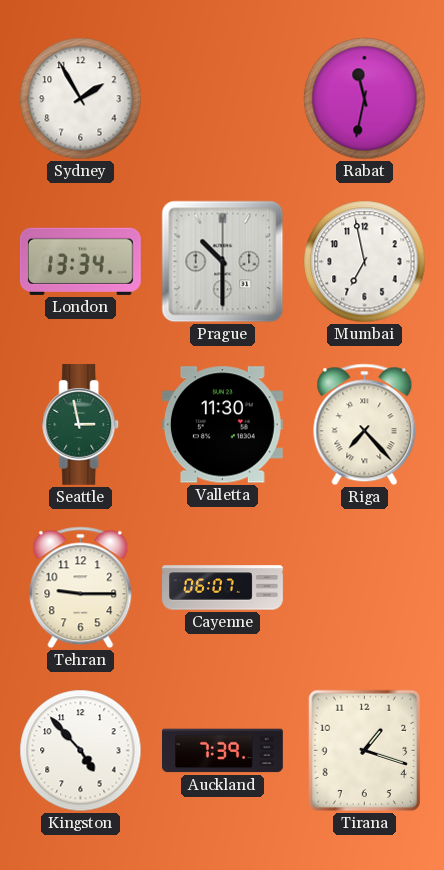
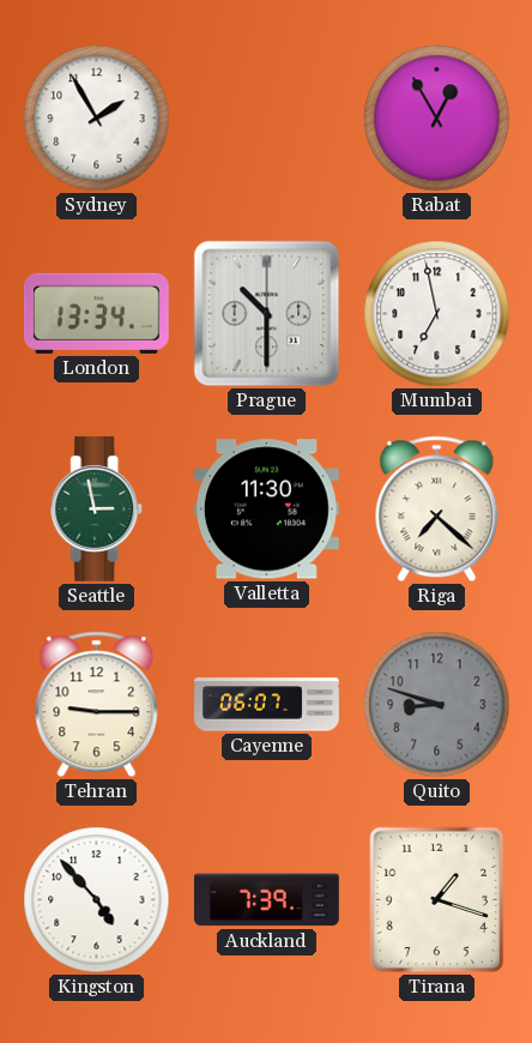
Rabat: 11:32 -> 12:55
Riga: 7:23 -> 7:22
Quito: none -> 8:48
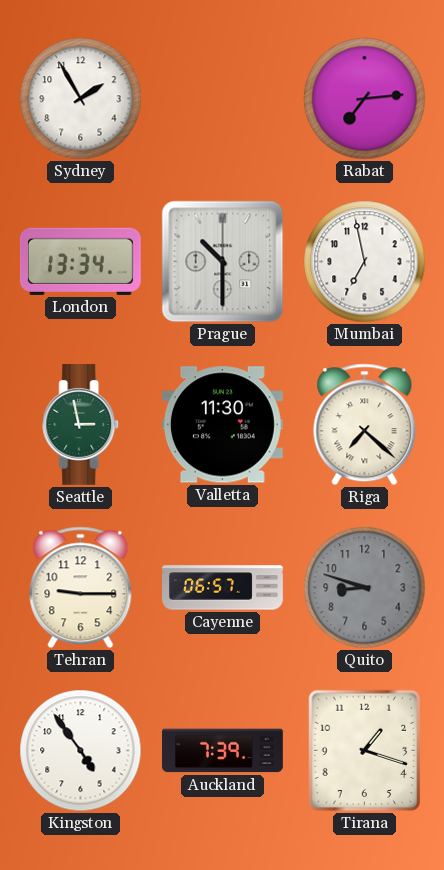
Rabat: 12:55 -> 7:14
Cayenne: 06:07 -> 06:57
Kingston: 4:53 -> 4:54
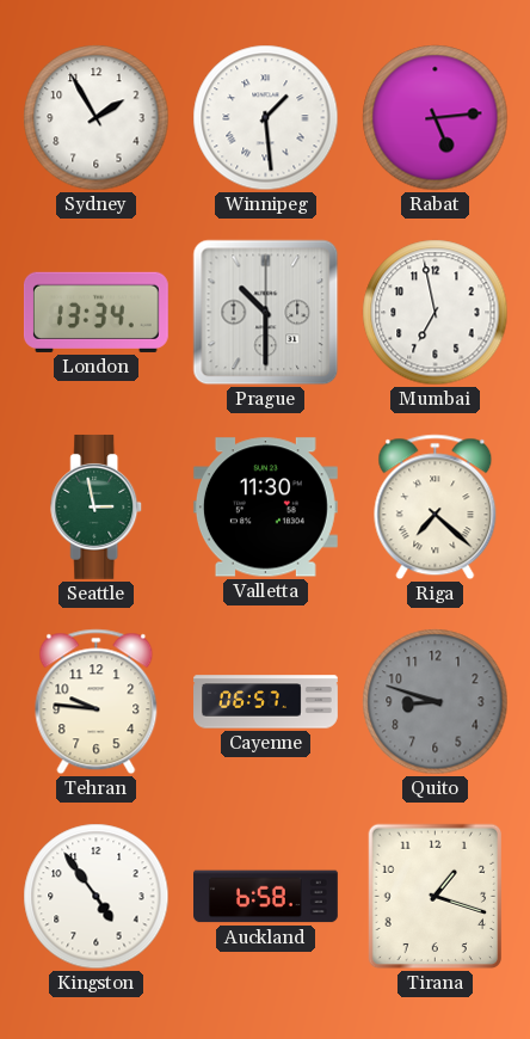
Winnipeg: none -> 1:29
Rabat: 7:14 -> 5:14
Tehran: 9:15 -> 9:46
Auckland: 7:39 -> 6:58
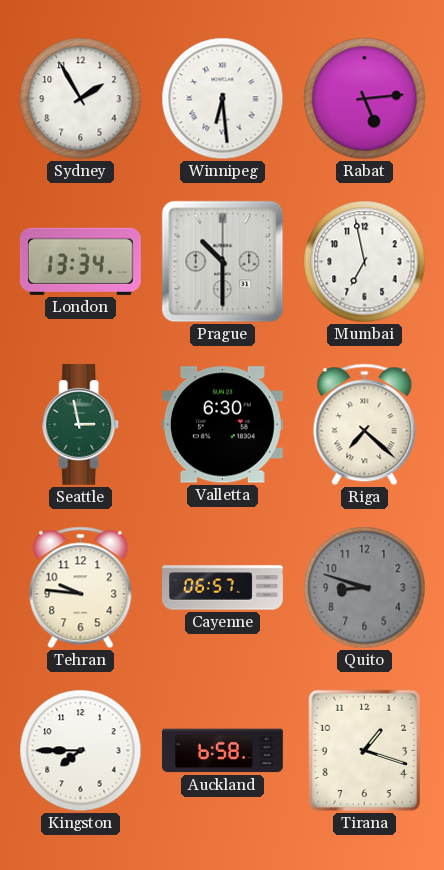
Winnipeg: 1:29 -> 6:29
Valletta: 11:30 -> 6:30
Kingston: 4:54 -> 7:45
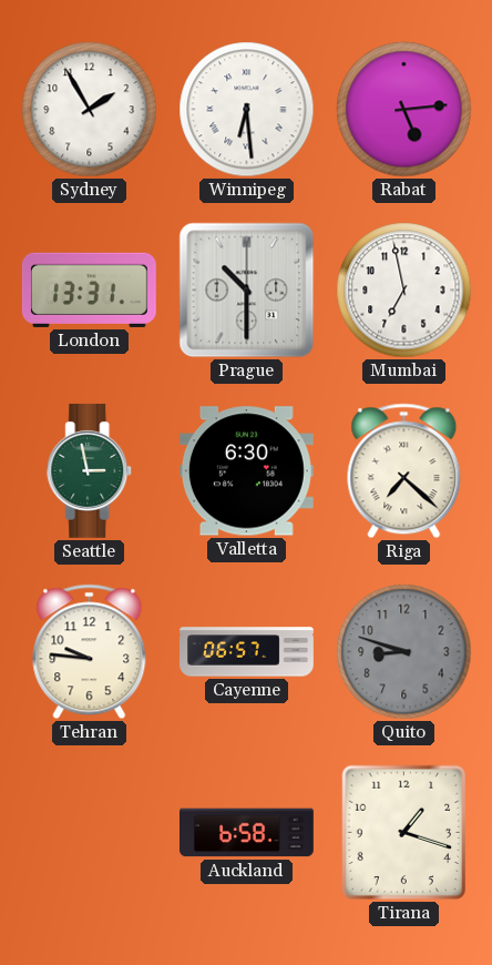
London: 13:34 -> 13:31
Kingston: 7:45 -> none
